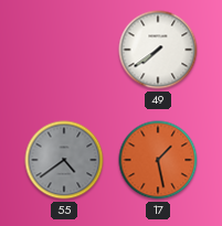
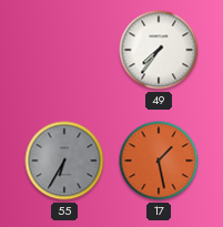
49: 7:39 -> 7:36
55: 4:39 -> 6:35
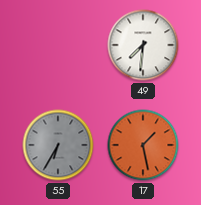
49: 7:36 -> 7:31
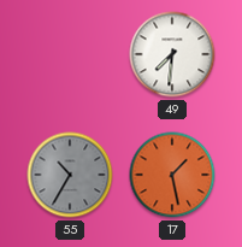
55: 6:35 -> 10:35
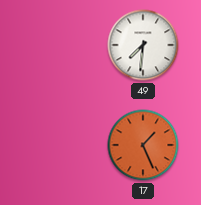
55: 10:35 -> none
17: 1:28 -> 1:26
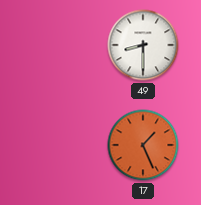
49: 7:31 -> 8:30
